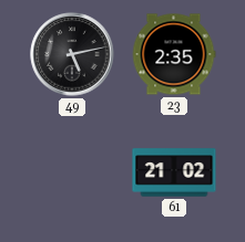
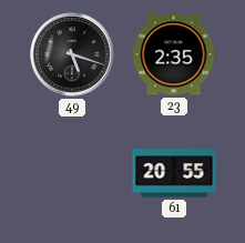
49: 5:13 -> 5:18
61: 21:02 -> 20:55
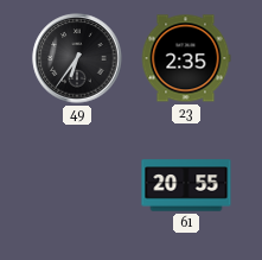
49: 5:18 -> 6:36
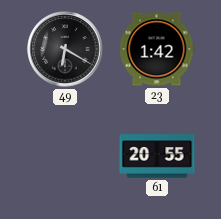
49: 6:36 -> 6:20
23: 2:35 -> 1:42
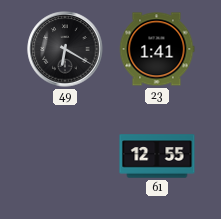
23: 1:42 -> 1:41
61: 20:55 -> 12:55
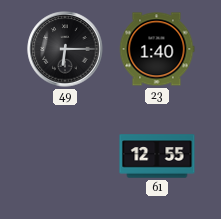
49: 6:20 -> 6:15
23: 1:41 -> 1:40
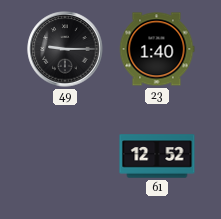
49: 6:15 -> 9:15
61: 12:55 -> 12:52
